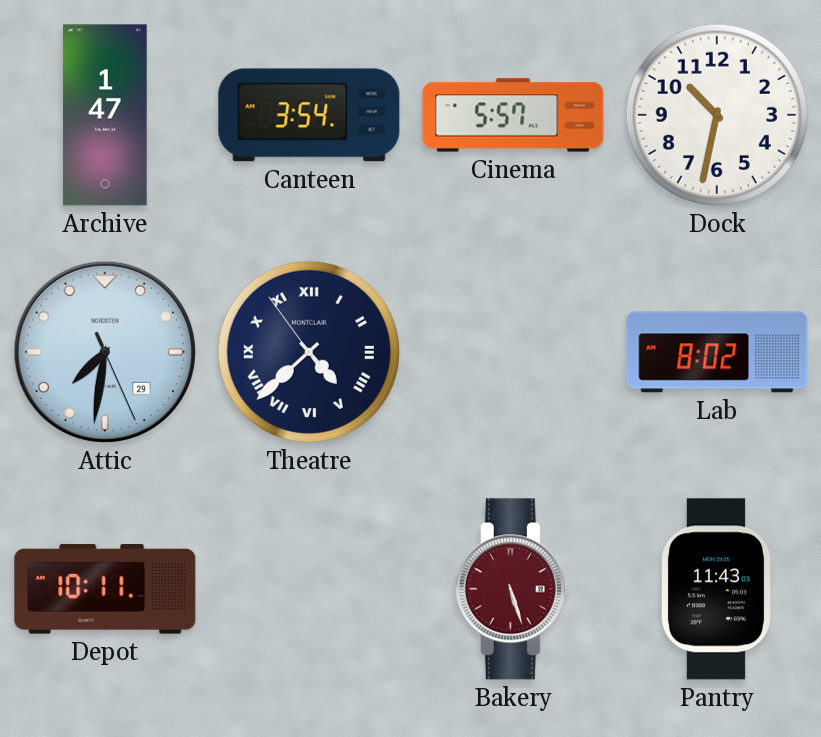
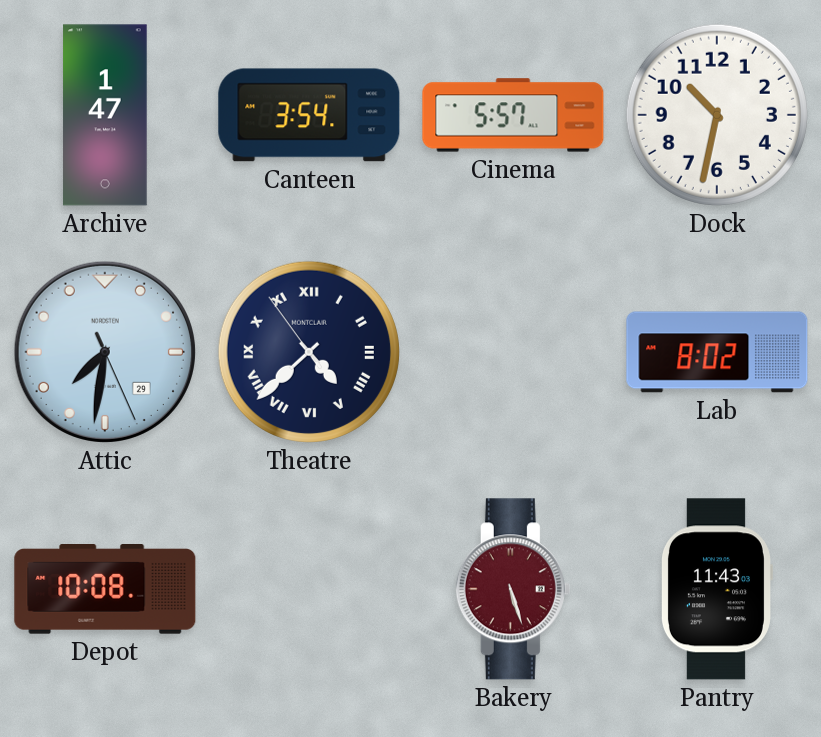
Depot: 10:11 -> 10:08
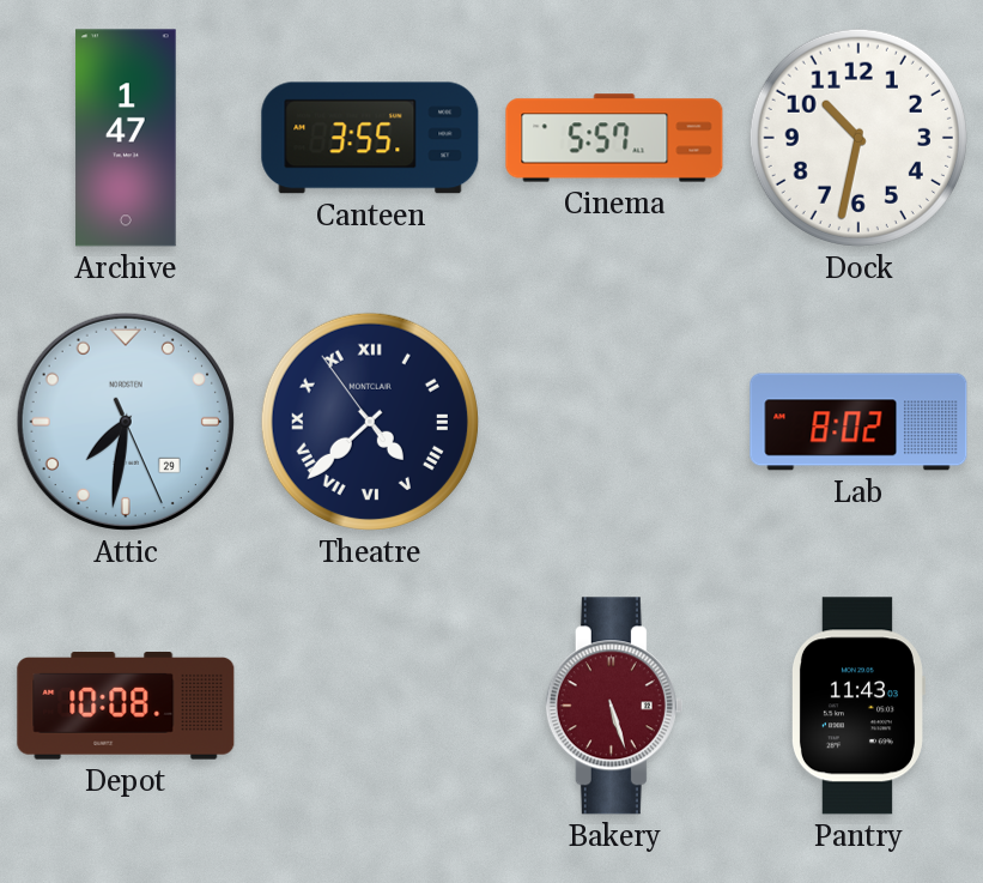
Canteen: 3:54 -> 3:55
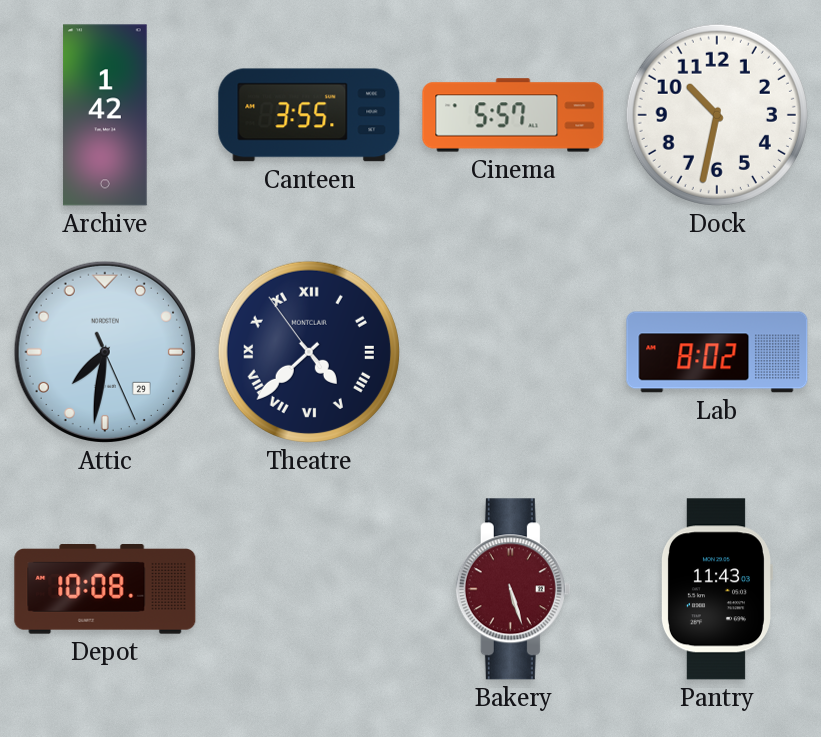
Archive: 1:47 -> 1:42
